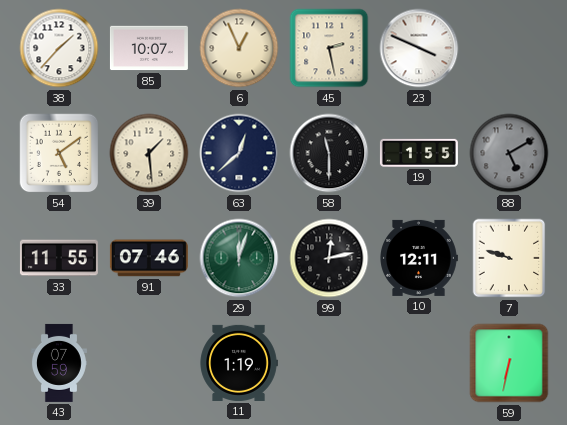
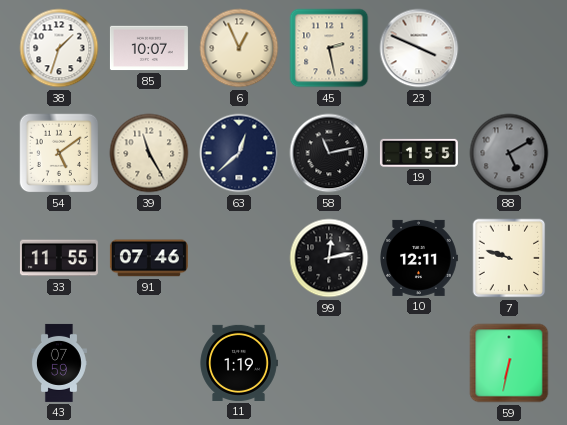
38: 1:37 -> 1:33
39: 1:29 -> 11:25
58: 11:30 -> 11:13
29: 12:03 -> none
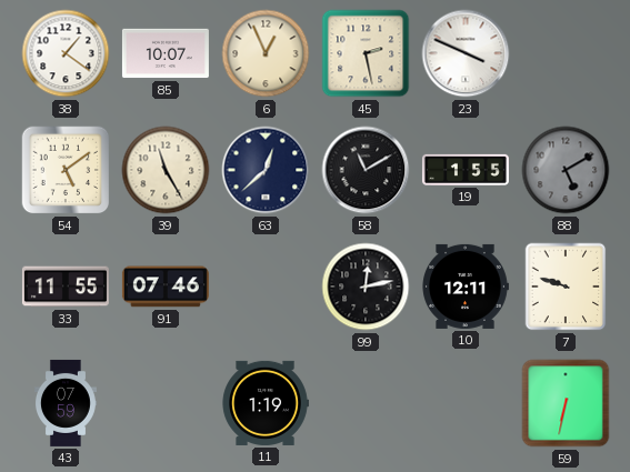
38: 1:33 -> 1:21
58: 11:13 -> 11:10
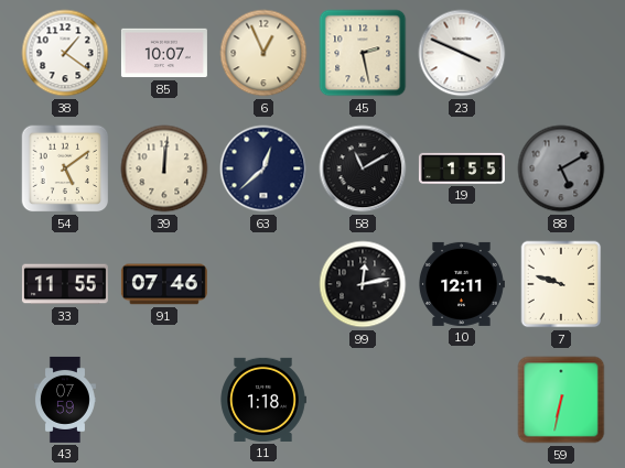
39: 11:25 -> 12:01
11: 1:19 -> 1:18
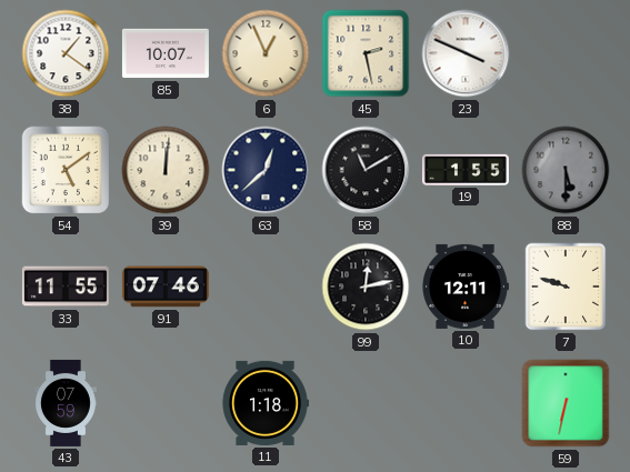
88: 5:10 -> 5:30
